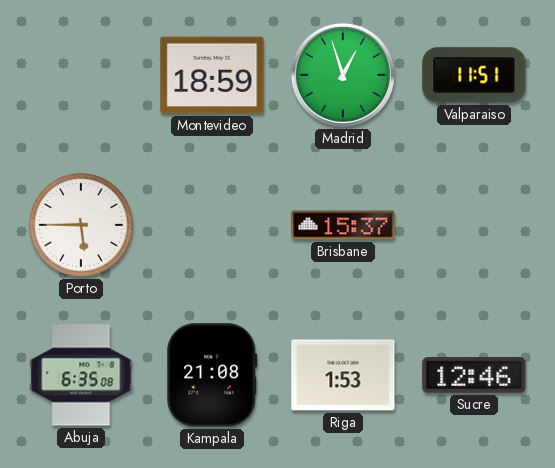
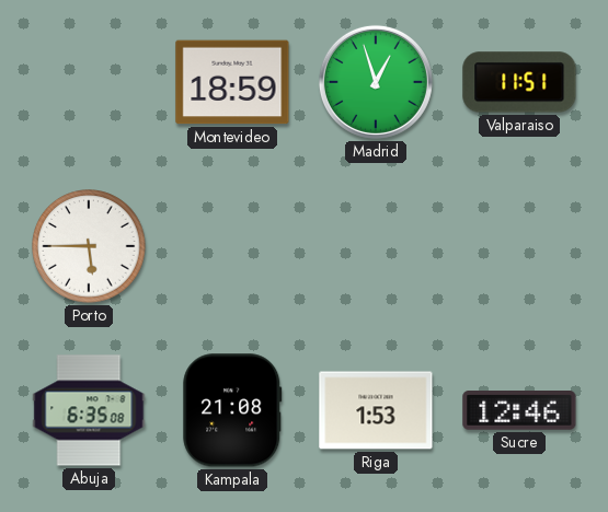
Brisbane: 15:37 -> none
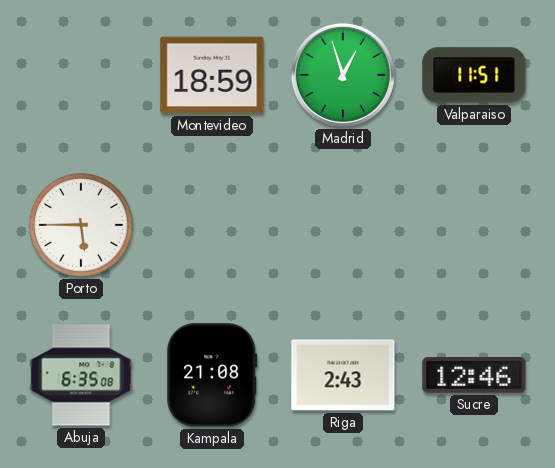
Riga: 1:53 -> 2:43
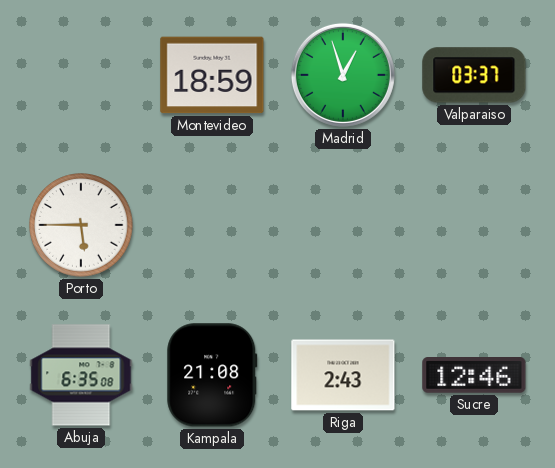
Valparaiso: 11:51 -> 03:37
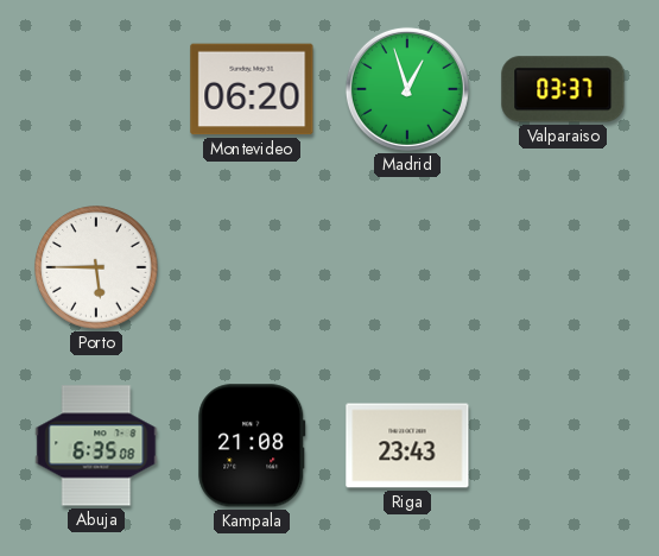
Montevideo: 18:59 -> 06:20
Riga: 2:43 -> 23:43
Sucre: 12:46 -> none
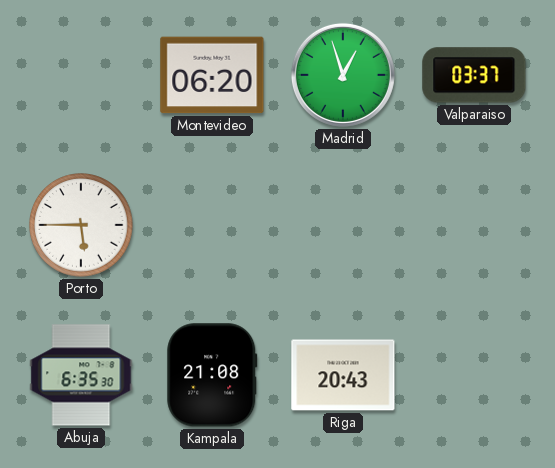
Abuja: 6:35:08 -> 6:35:30
Riga: 23:43 -> 20:43
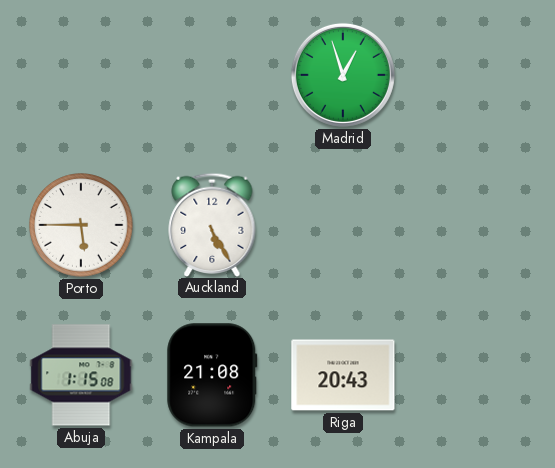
Montevideo: 06:20 -> none
Valparaiso: 03:37 -> none
Auckland: none -> 5:25
Abuja: 6:35 -> 1:15
